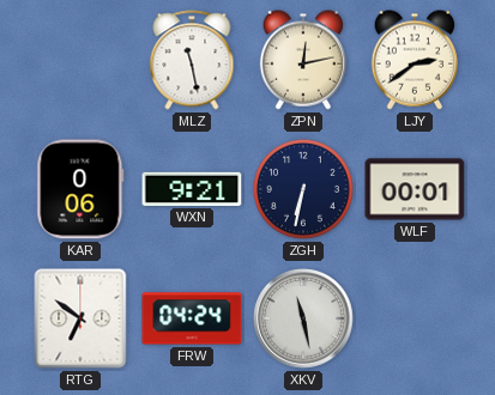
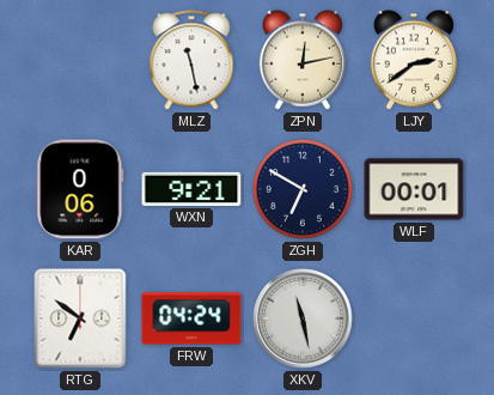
ZGH: 6:32 -> 6:50
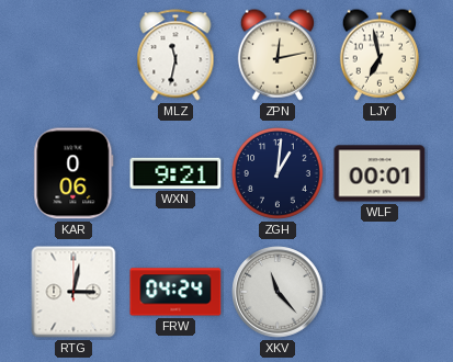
MLZ: 11:28 -> 11:32
LJY: 2:39 -> 6:58
ZGH: 6:50 -> 1:01
RTG: 6:51 -> 3:02
XKV: 11:28 -> 11:23
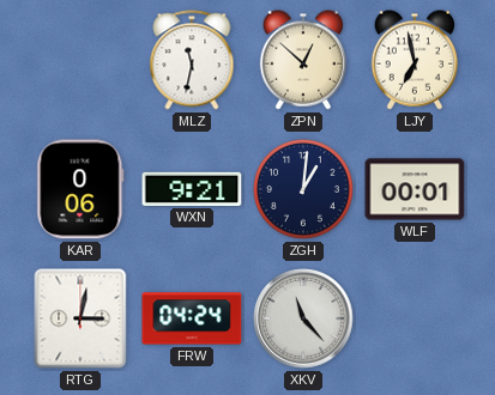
ZPN: 12:13 -> 12:52
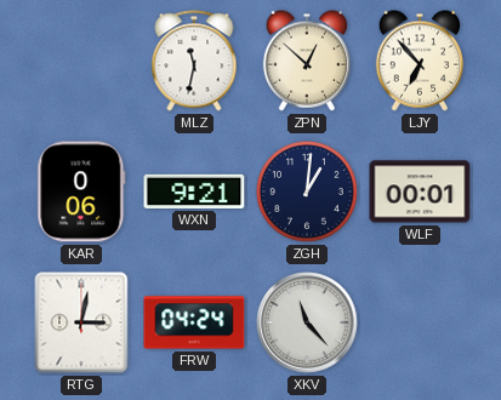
LJY: 6:58 -> 6:53
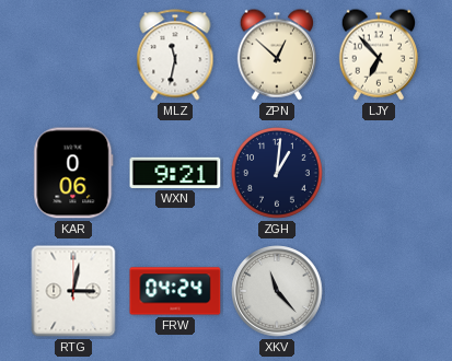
WLF: 00:01 -> none
